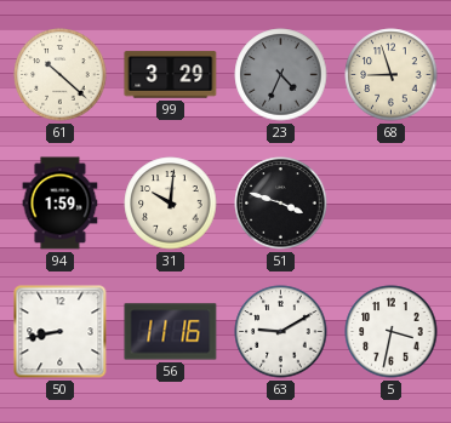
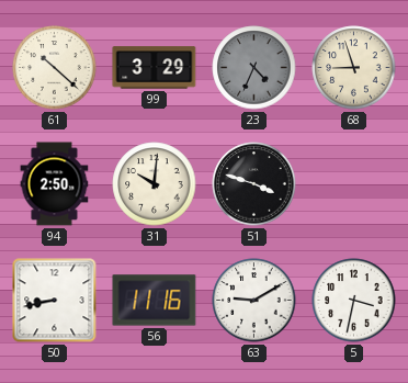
94: 1:59 -> 2:50
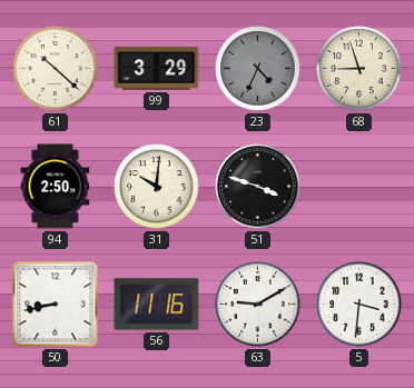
5: 3:32 -> 3:31
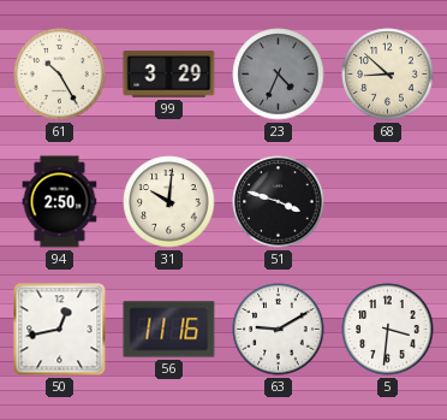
61: 10:22 -> 10:25
68: 8:57 -> 8:52
50: 8:43 -> 12:43
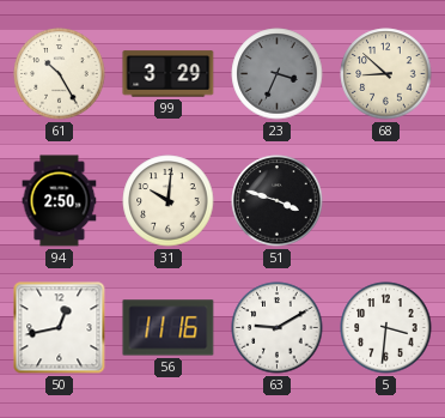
23: 4:34 -> 3:34
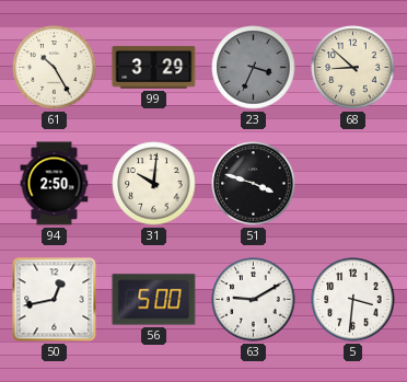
56: 11:16 -> 5:00
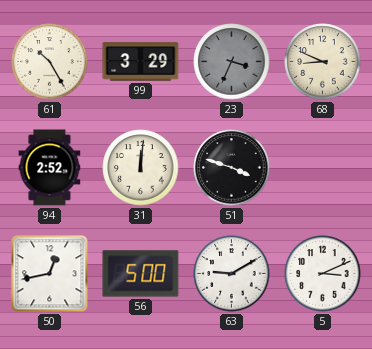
68: 8:52 -> 8:49
94: 2:50 -> 2:52
31: 10:01 -> 12:01
5: 3:31 -> 3:11
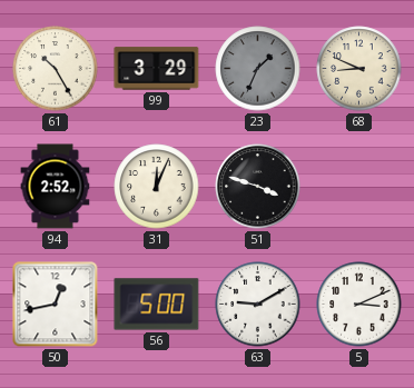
23: 3:34 -> 1:34
31: 12:01 -> 12:04
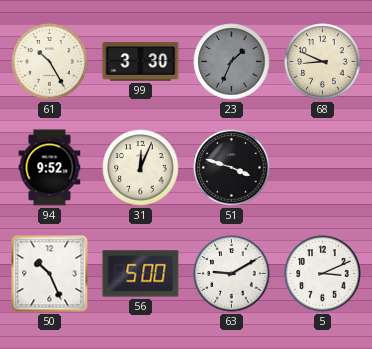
99: 3:29 -> 3:30
94: 2:52 -> 9:52
50: 12:43 -> 10:26
